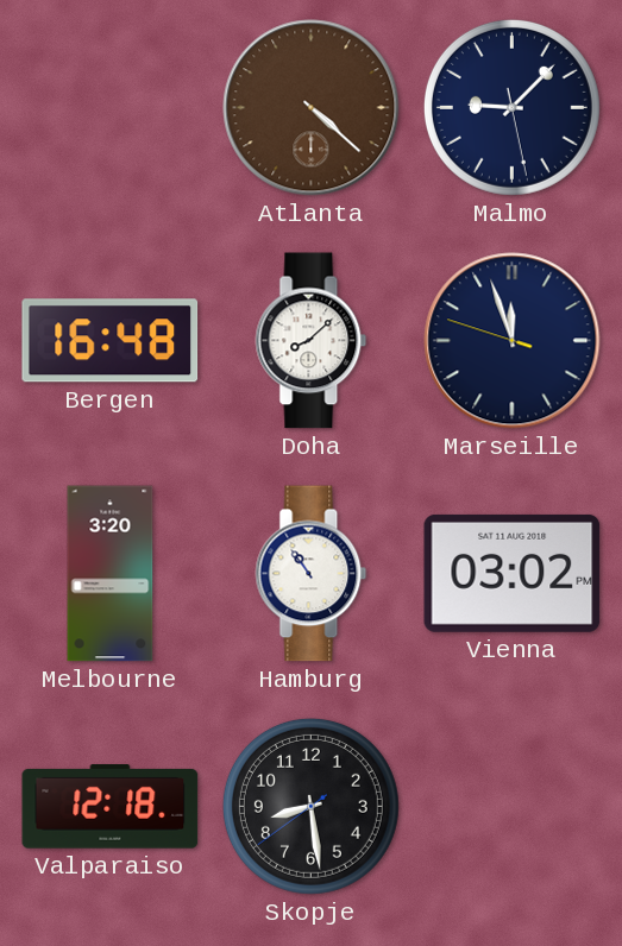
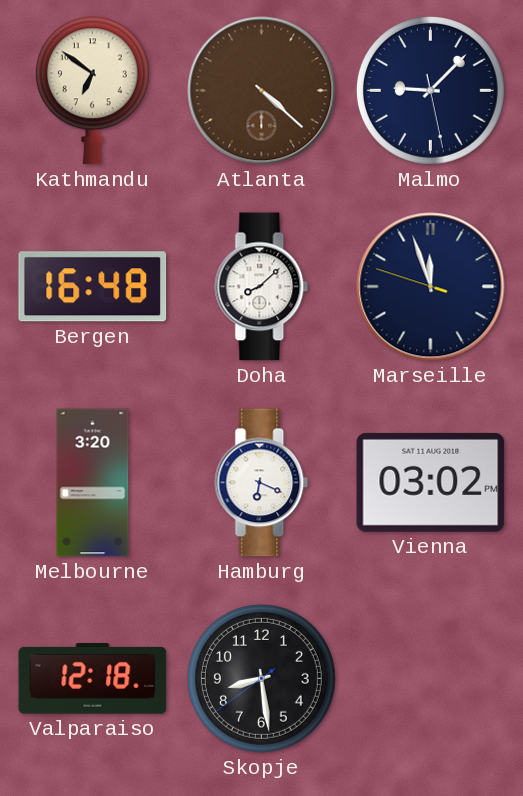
Kathmandu: none -> 6:51
Hamburg: 10:54 -> 6:19
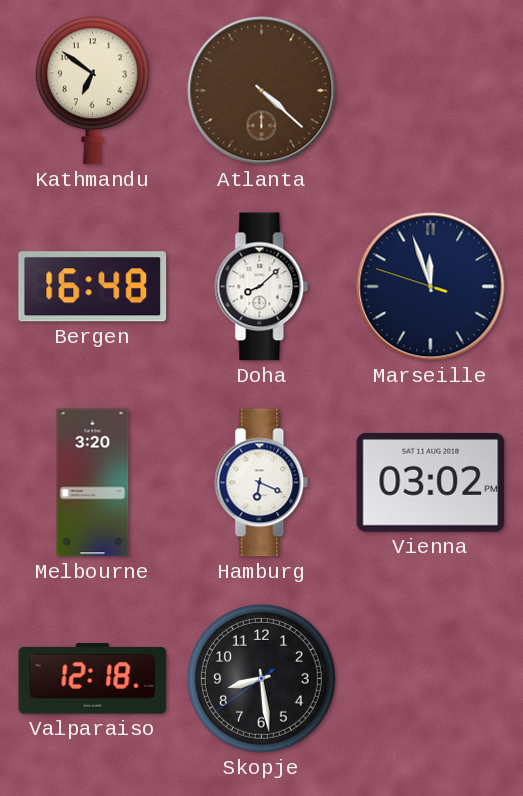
Malmo: 9:07 -> none
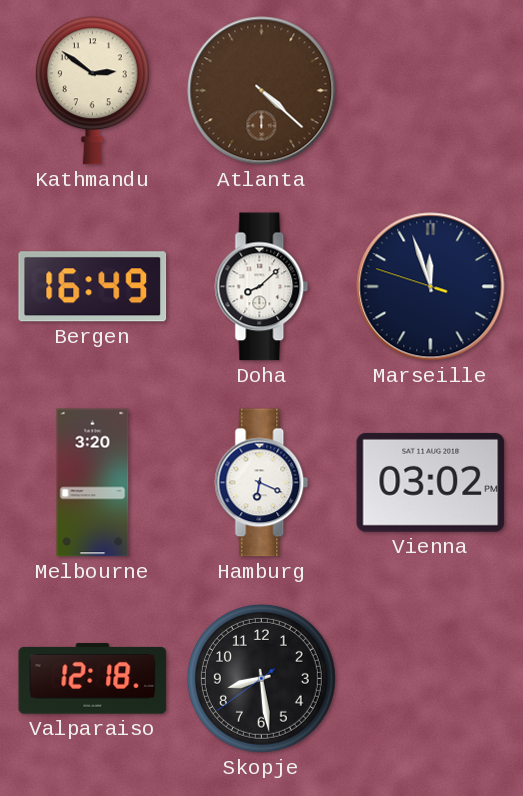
Kathmandu: 6:51 -> 2:51
Bergen: 16:48 -> 16:49
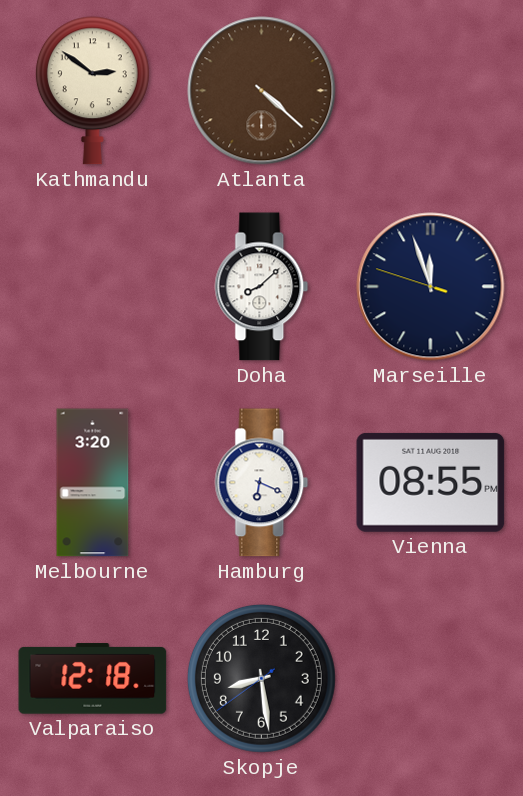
Bergen: 16:49 -> none
Vienna: 03:02 -> 08:55
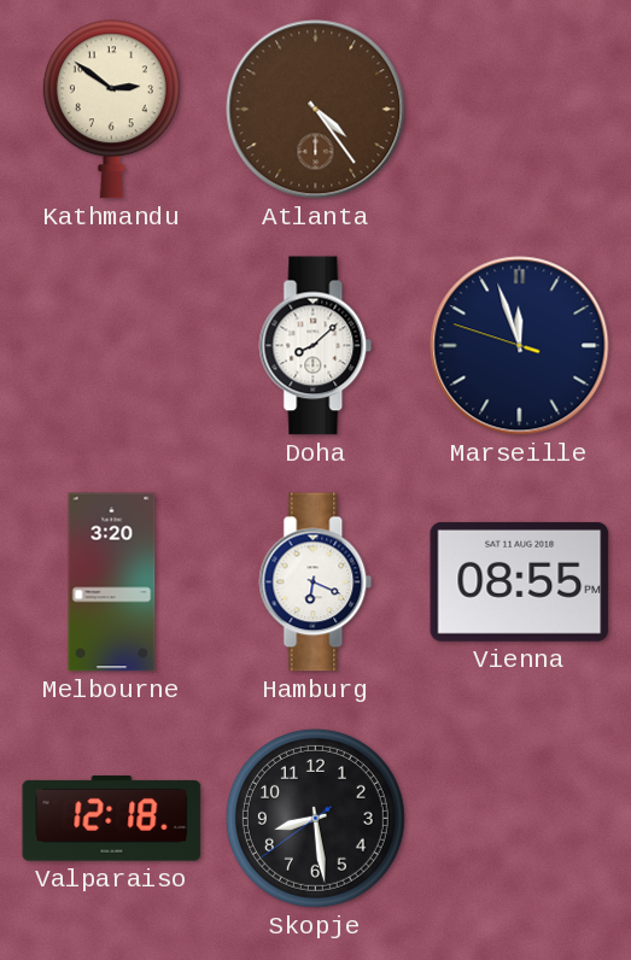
Atlanta: 4:22 -> 4:24
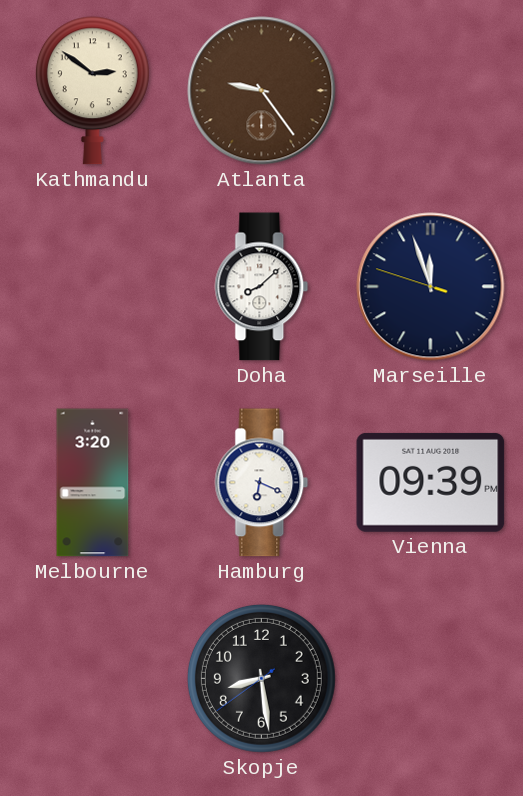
Atlanta: 4:24 -> 9:24
Vienna: 08:55 -> 09:39
Valparaiso: 12:18 -> none
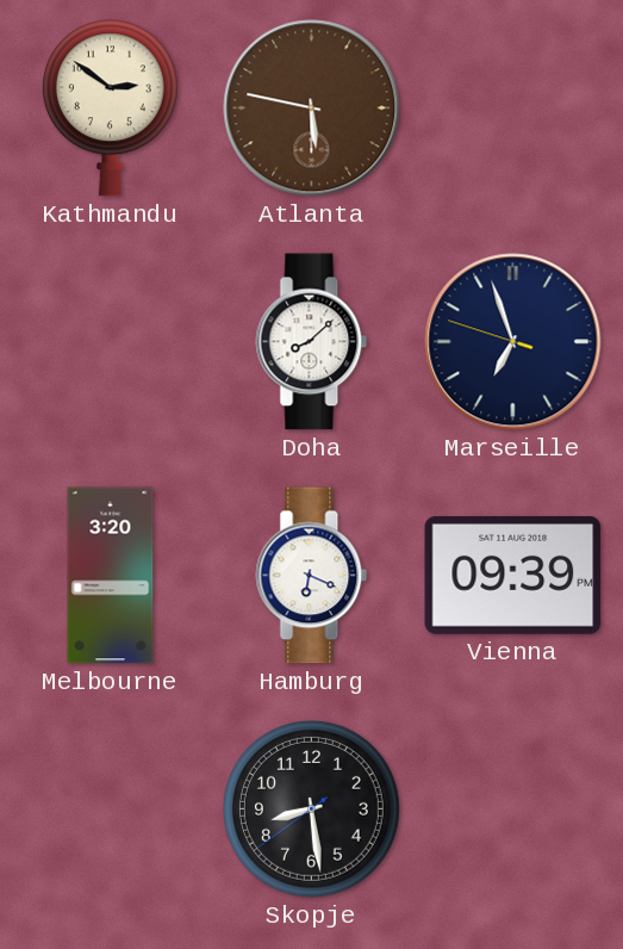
Atlanta: 9:24 -> 5:47
Marseille: 11:56 -> 6:56
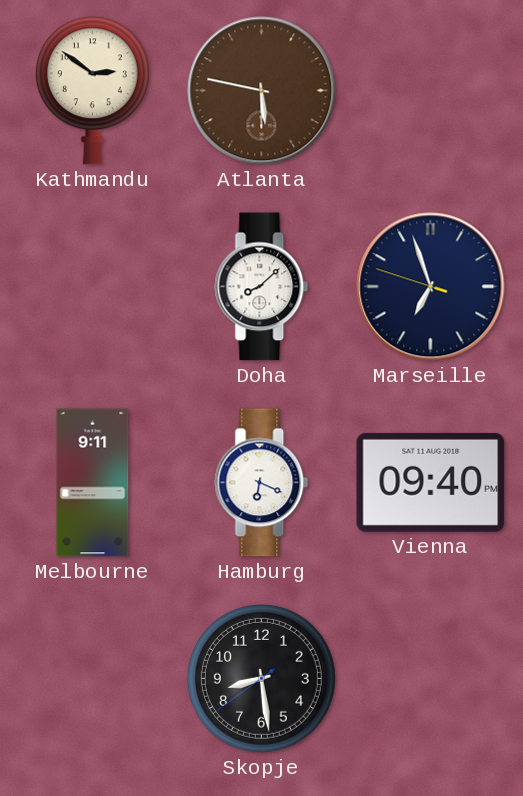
Melbourne: 3:20 -> 9:11
Vienna: 09:39 -> 09:40
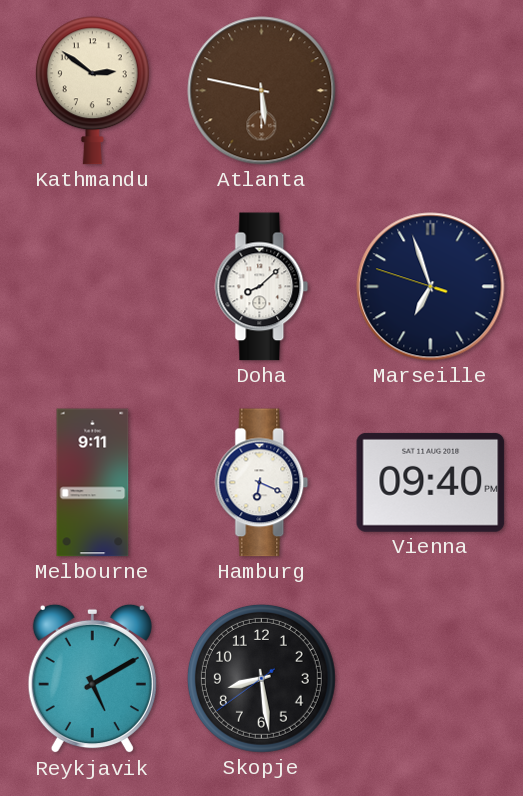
Reykjavik: none -> 5:10
